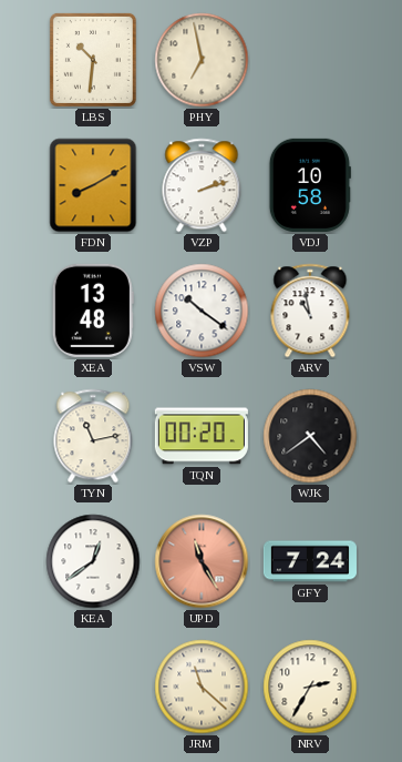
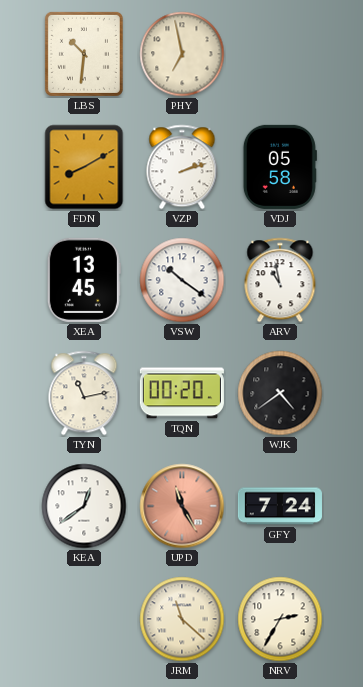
VDJ: 10:58 -> 05:58
XEA: 13:48 -> 13:45
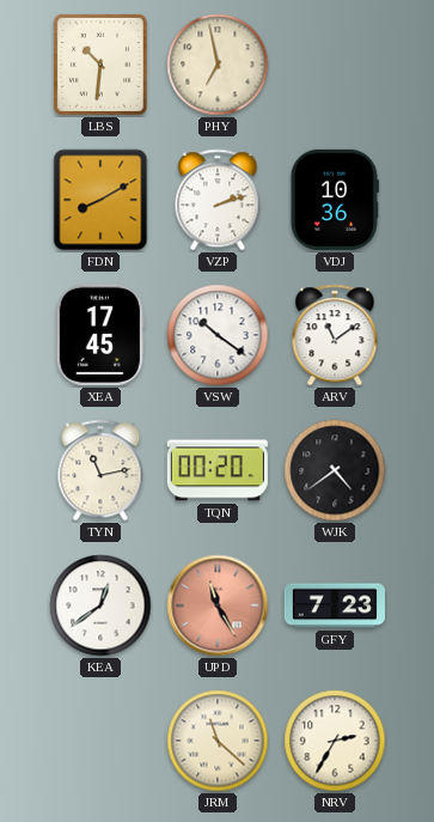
VDJ: 05:58 -> 10:36
XEA: 13:45 -> 17:45
ARV: 10:58 -> 11:09
GFY: 7:24 -> 7:23
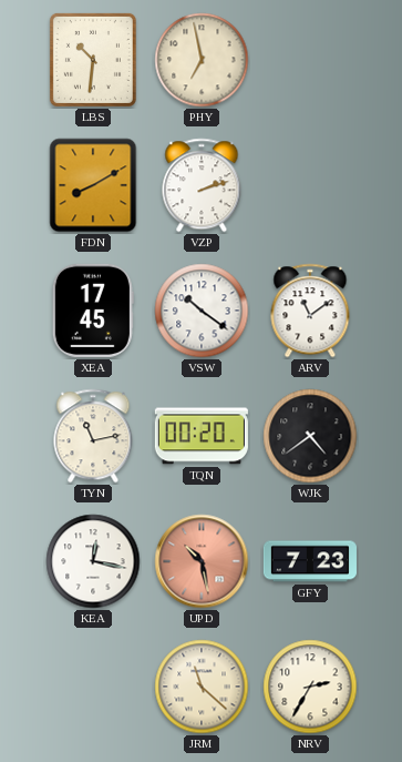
VDJ: 10:36 -> none
KEA: 12:39 -> 12:17
UPD: 11:25 -> 10:28
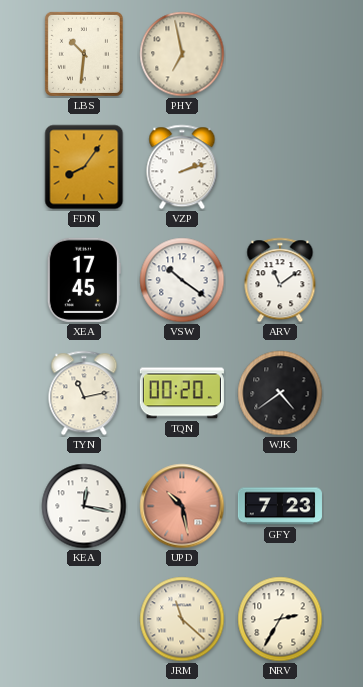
FDN: 8:10 -> 8:06
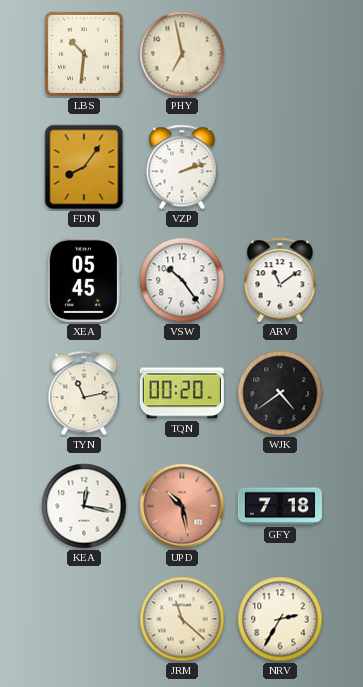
XEA: 17:45 -> 05:45
VSW: 10:21 -> 10:24
GFY: 7:23 -> 7:18
